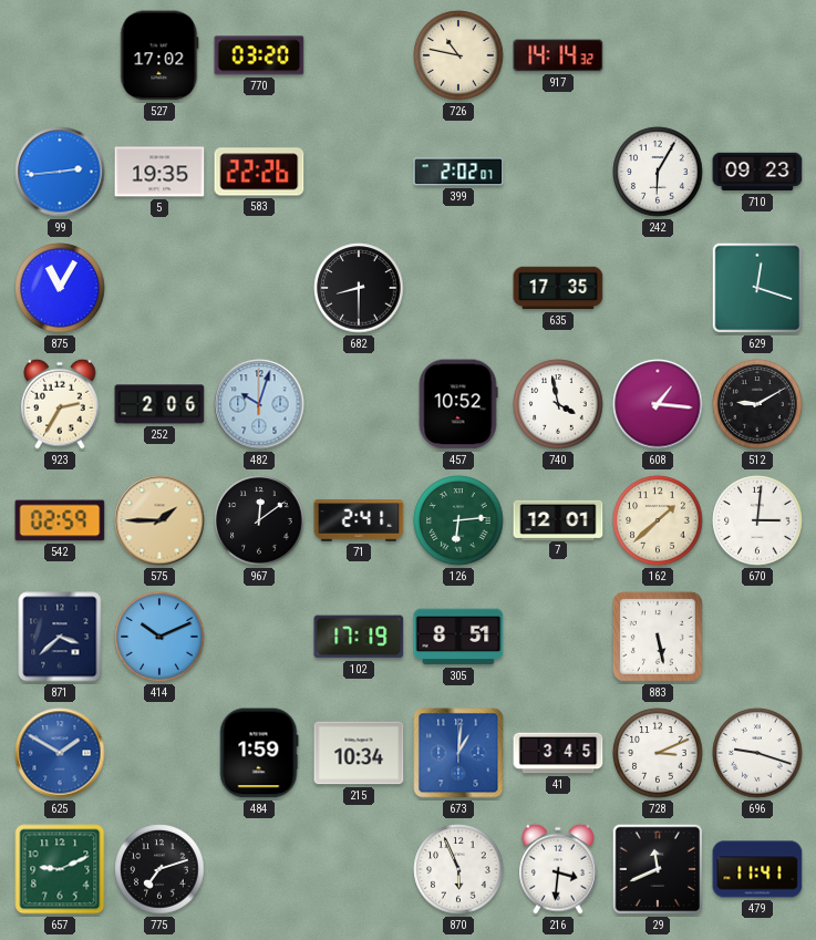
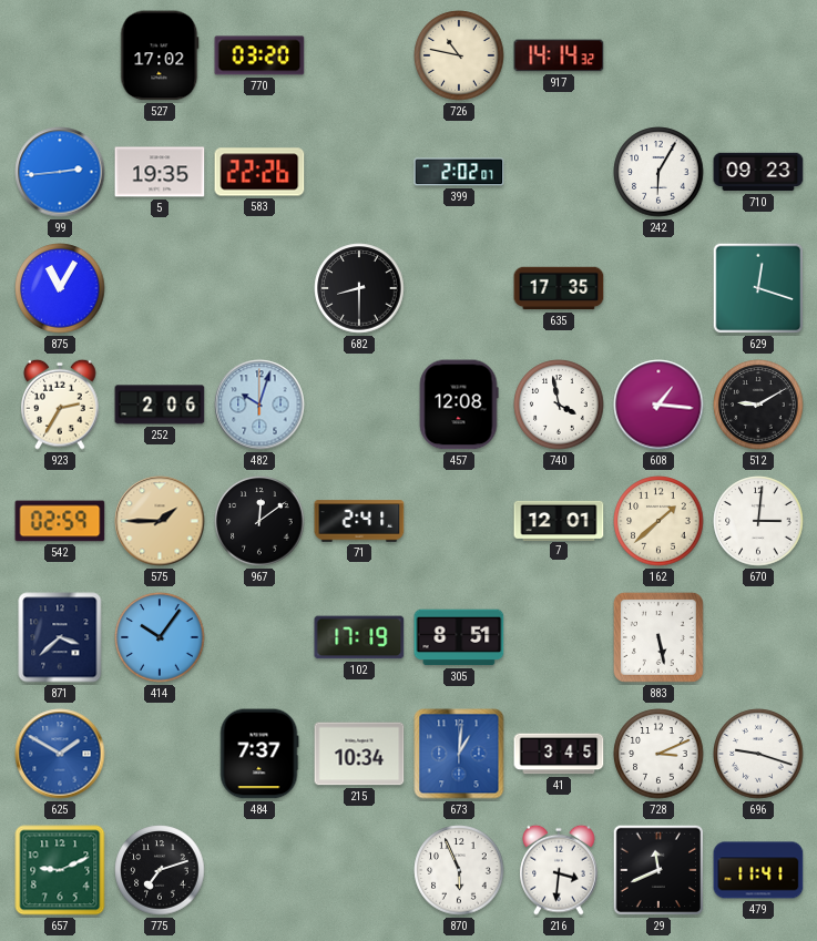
457: 10:52 -> 12:08
126: 6:14 -> none
414: 10:11 -> 10:06
484: 1:59 -> 7:37
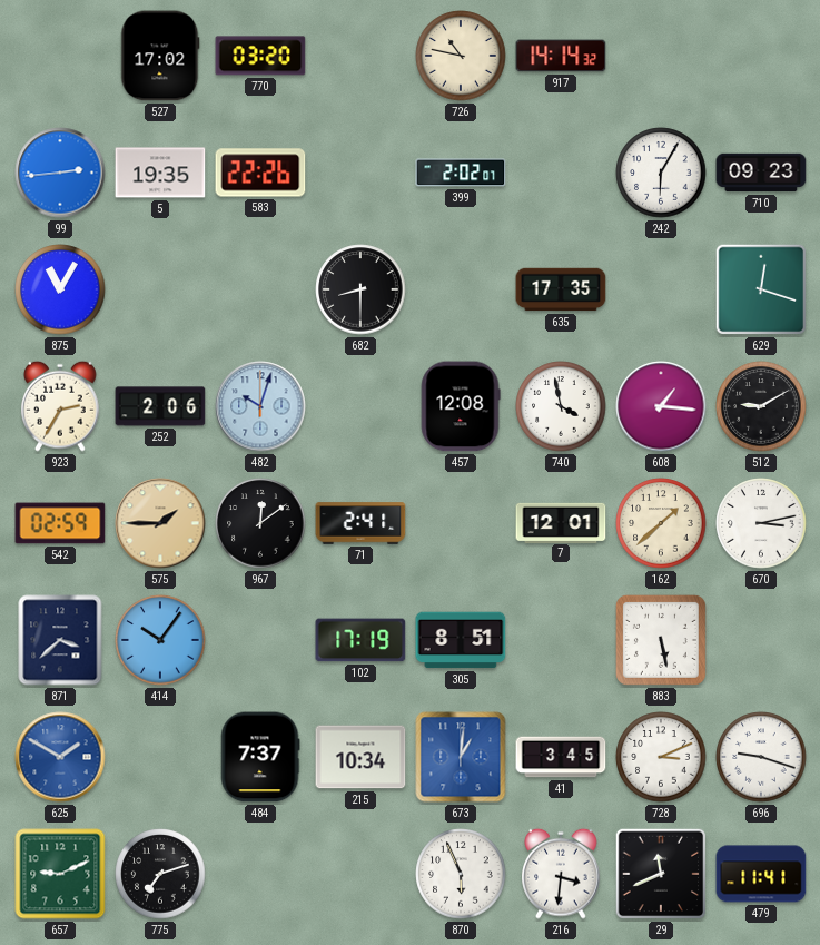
670: 3:01 -> 3:13
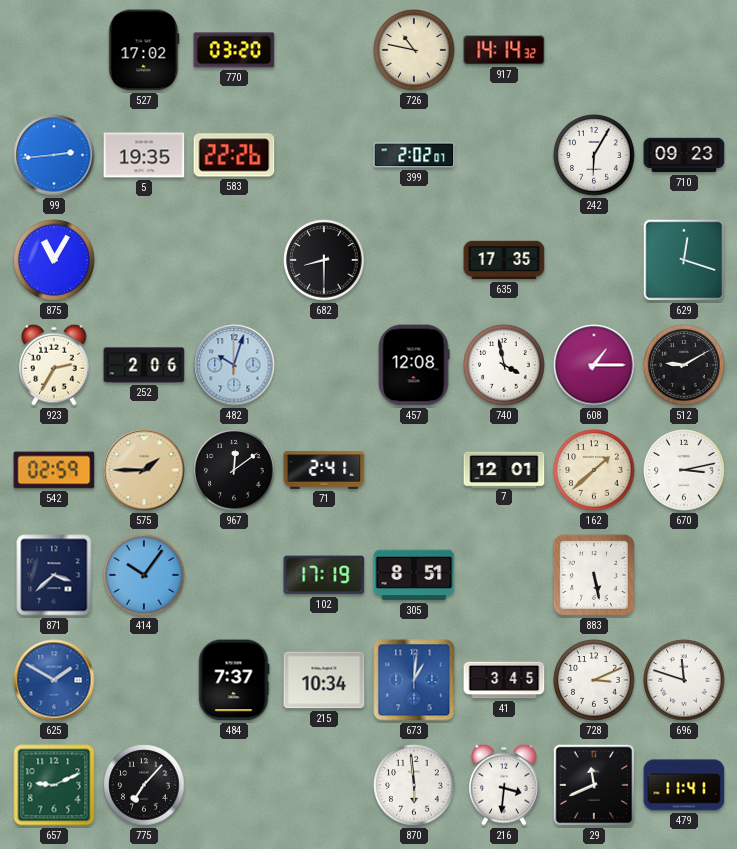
608: 1:16 -> 1:15
696: 9:18 -> 11:48
775: 7:12 -> 7:07
870: 5:56 -> 5:59
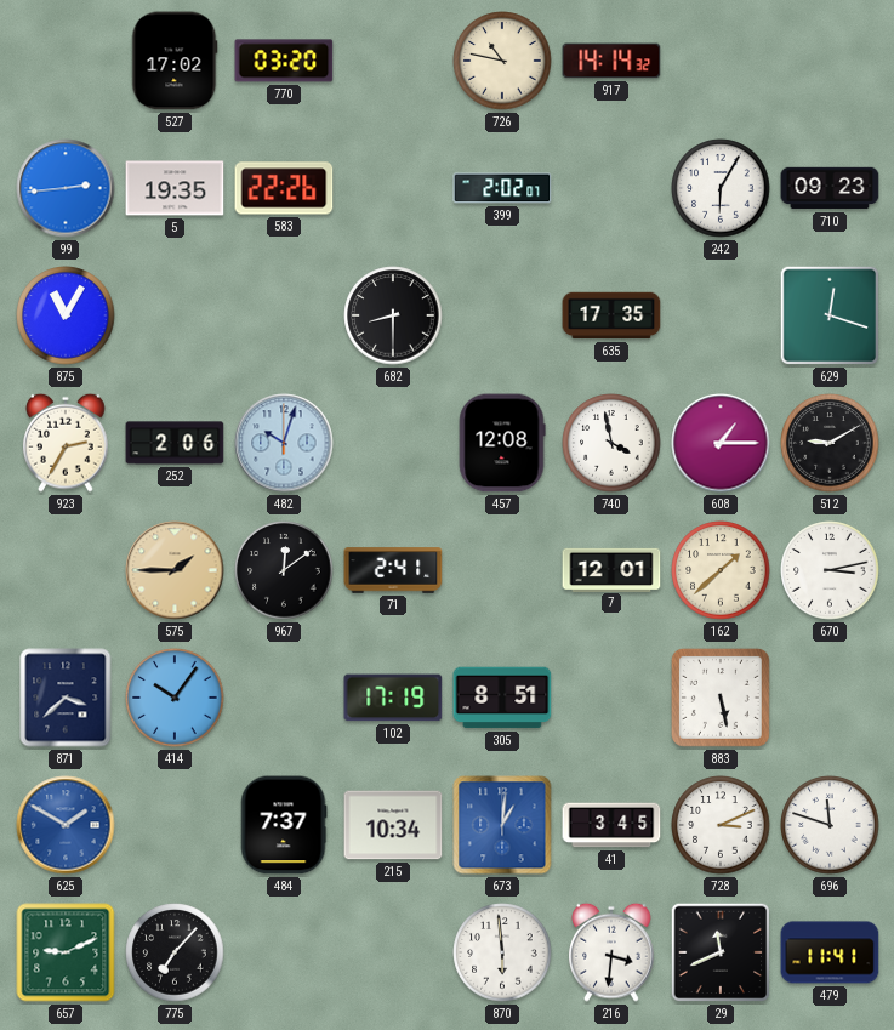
542: 02:59 -> none
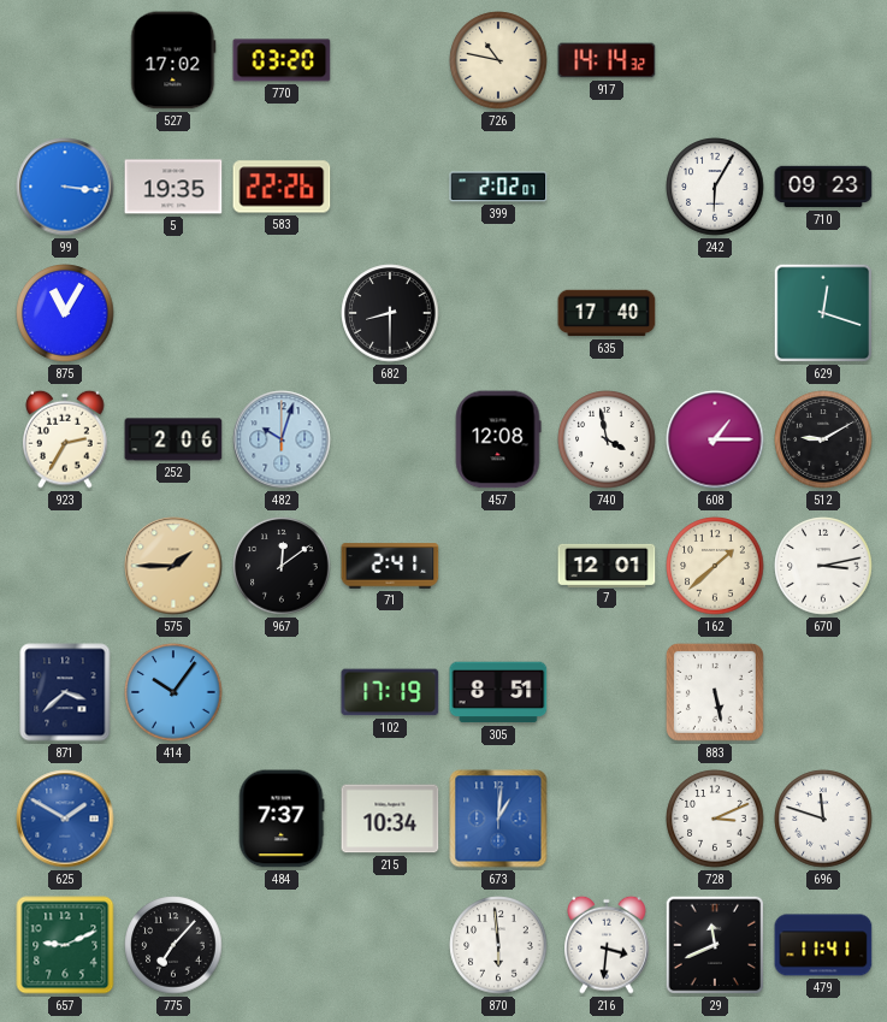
99: 2:44 -> 3:16
635: 17:35 -> 17:40
41: 3:45 -> none
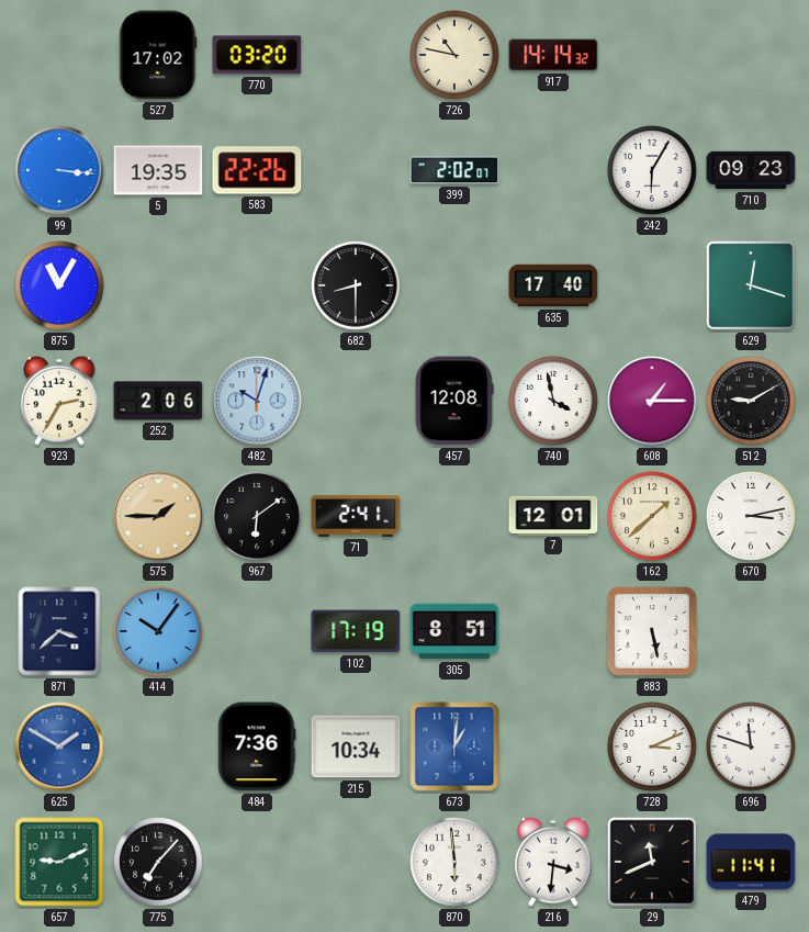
967: 12:09 -> 6:09
484: 7:37 -> 7:36
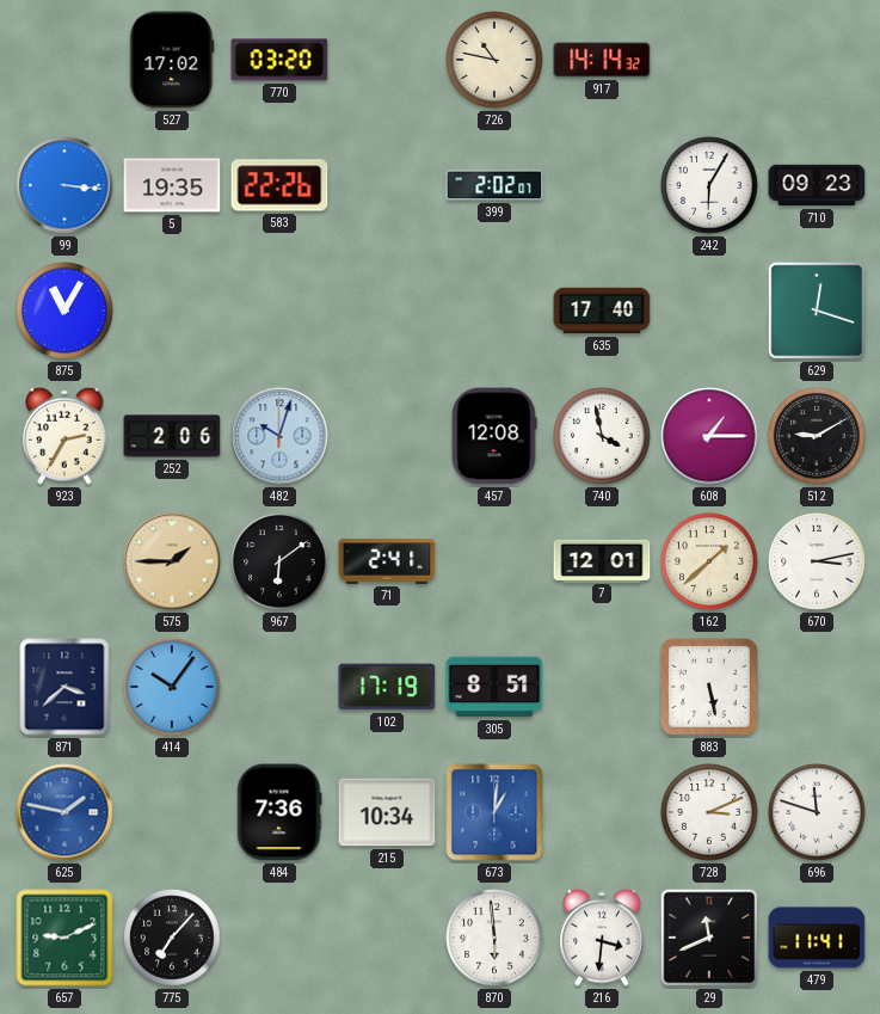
682: 8:30 -> none
625: 1:50 -> 1:47
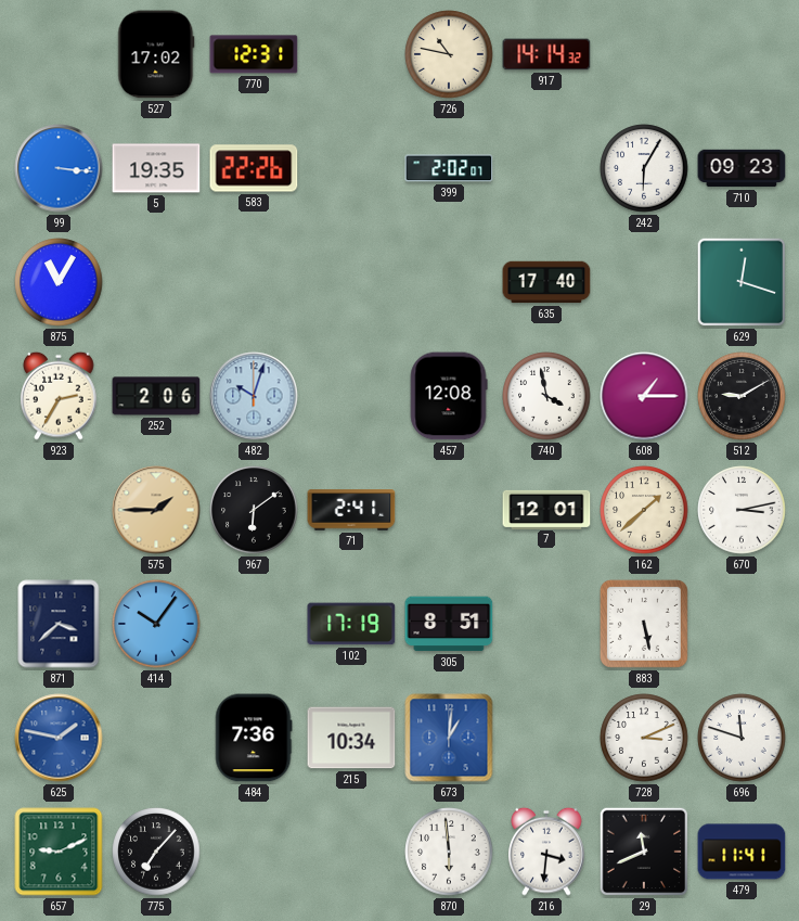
770: 03:20 -> 12:31
